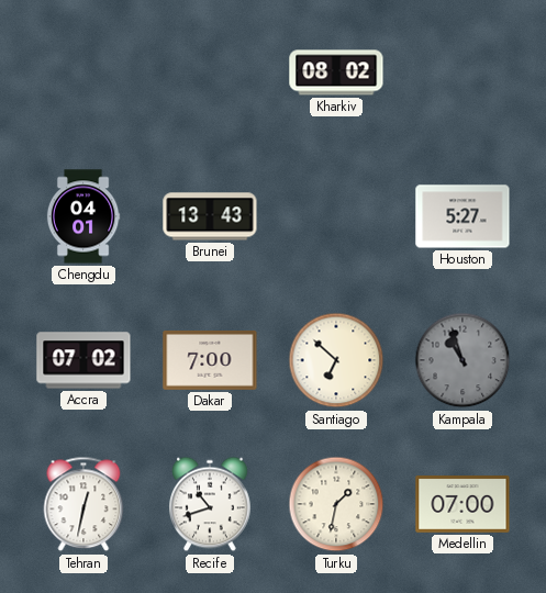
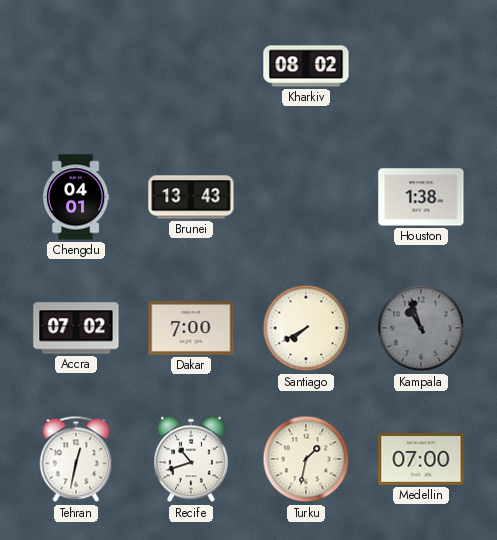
Houston: 5:27 -> 1:38
Santiago: 6:52 -> 7:40
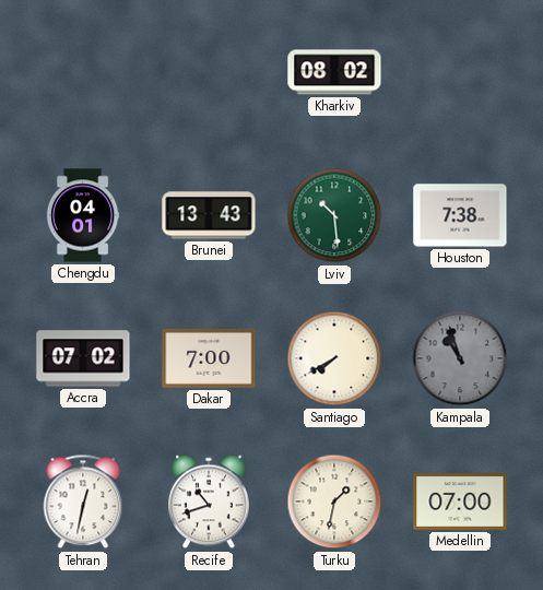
Lviv: none -> 10:29
Houston: 1:38 -> 7:38
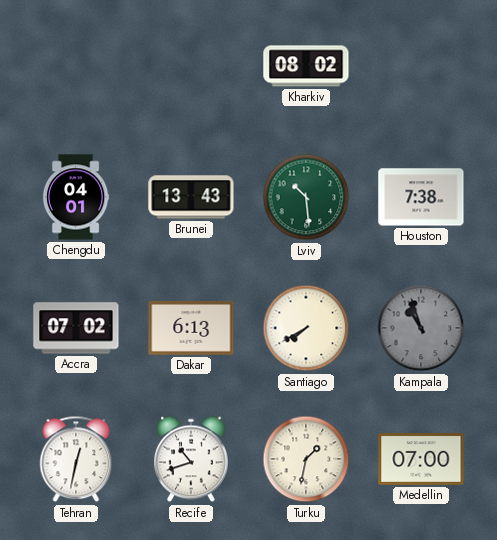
Dakar: 7:00 -> 6:13
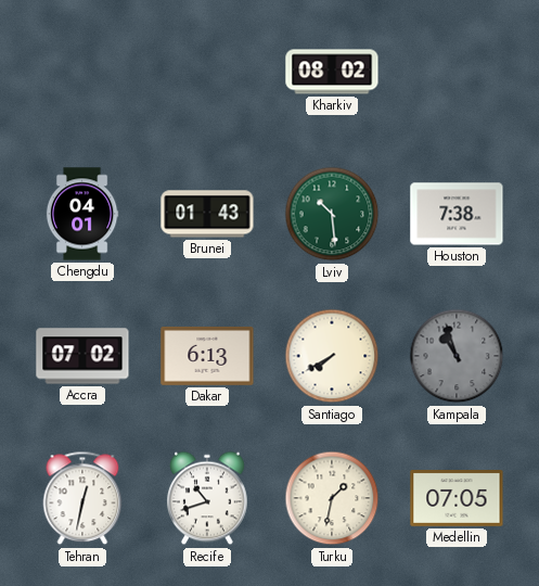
Brunei: 13:43 -> 01:43
Medellin: 07:00 -> 07:05
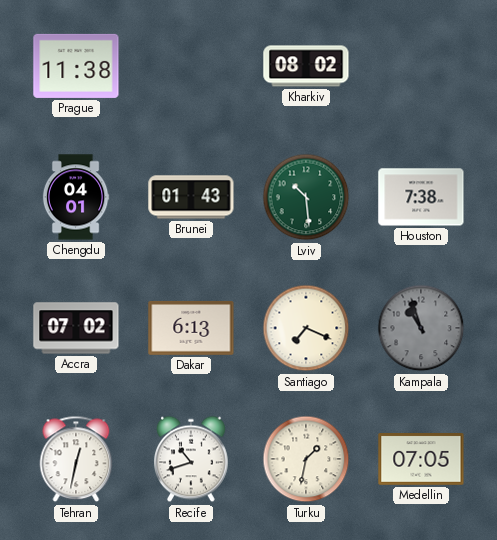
Prague: none -> 11:38
Santiago: 7:40 -> 7:19
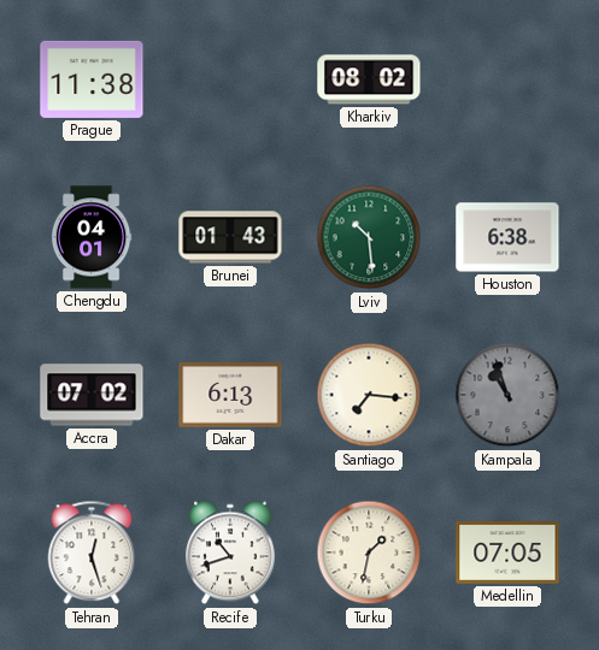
Houston: 7:38 -> 6:38
Santiago: 7:19 -> 7:16
Tehran: 12:32 -> 12:27
